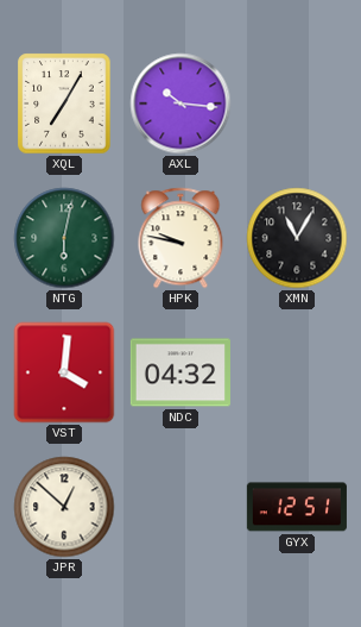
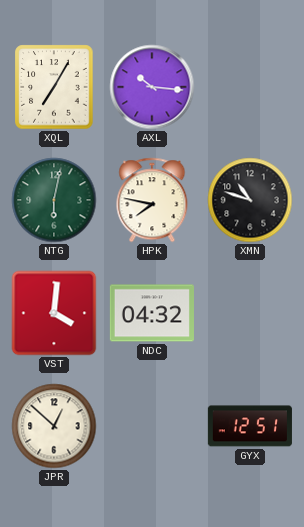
HPK: 9:47 -> 7:47
XMN: 11:05 -> 10:48
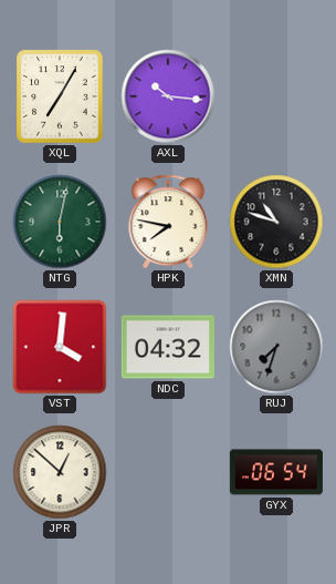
RUJ: none -> 7:33
GYX: 12:51 -> 06:54
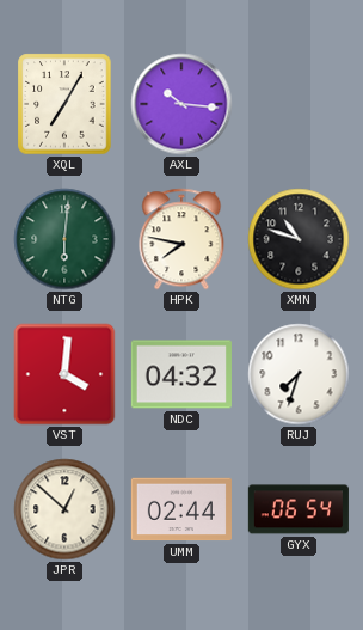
NTG: 6:02 -> 6:01
RUJ dial: grey -> white
UMM: none -> 02:44
